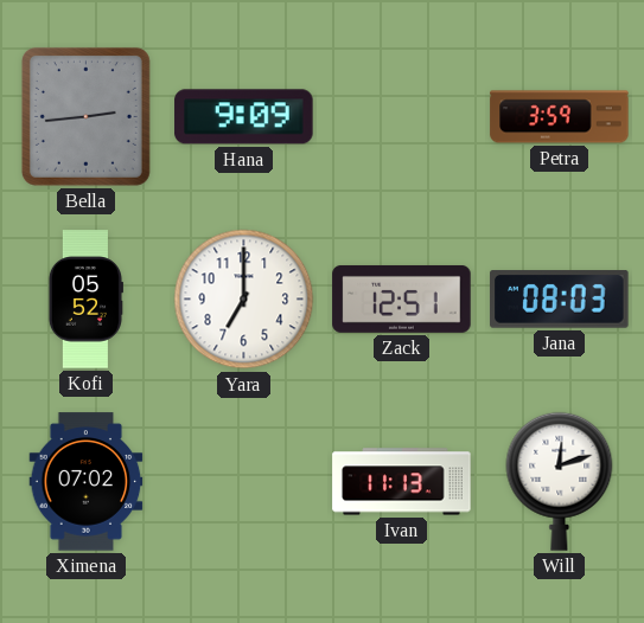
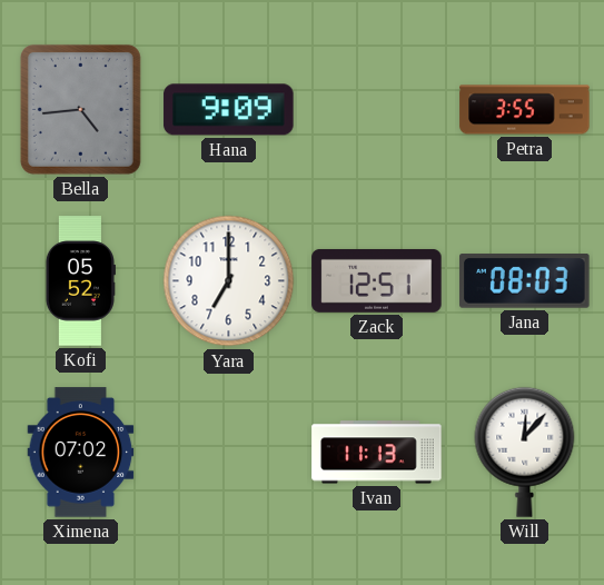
Bella: 2:44 -> 4:44
Petra: 3:59 -> 3:55
Will: 12:12 -> 12:07
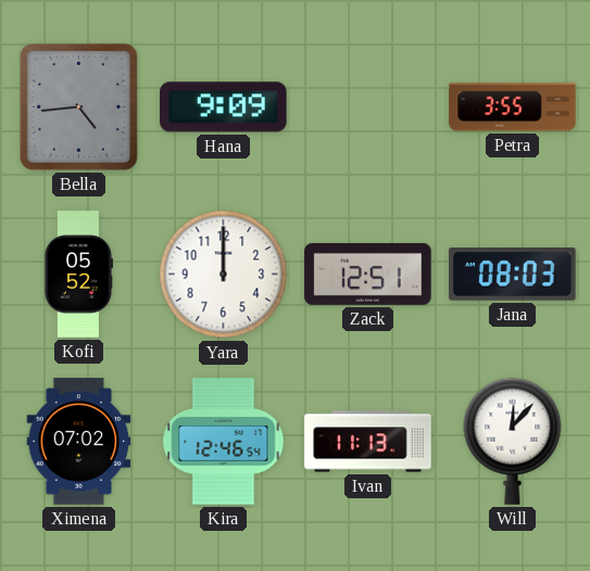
Yara: 7:00 -> 12:00
Kira: none -> 12:46
